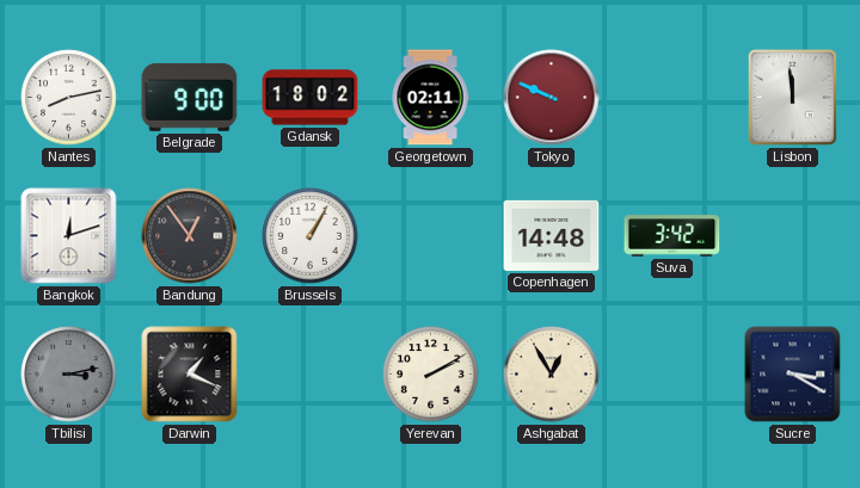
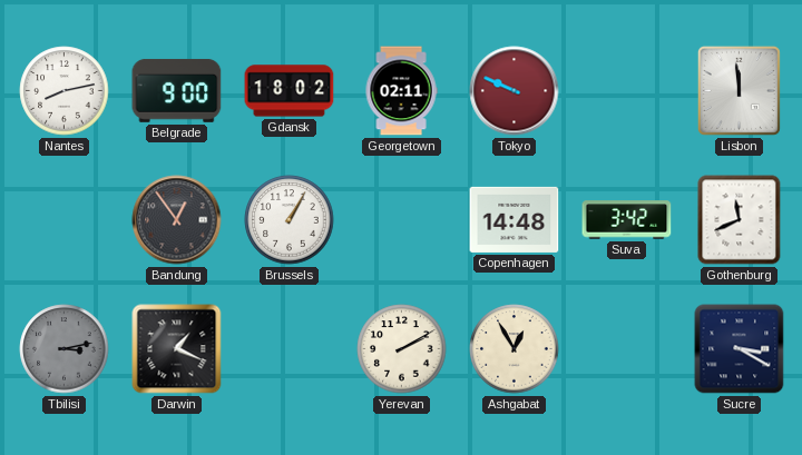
Bangkok: 12:12 -> none
Gothenburg: none -> 11:41
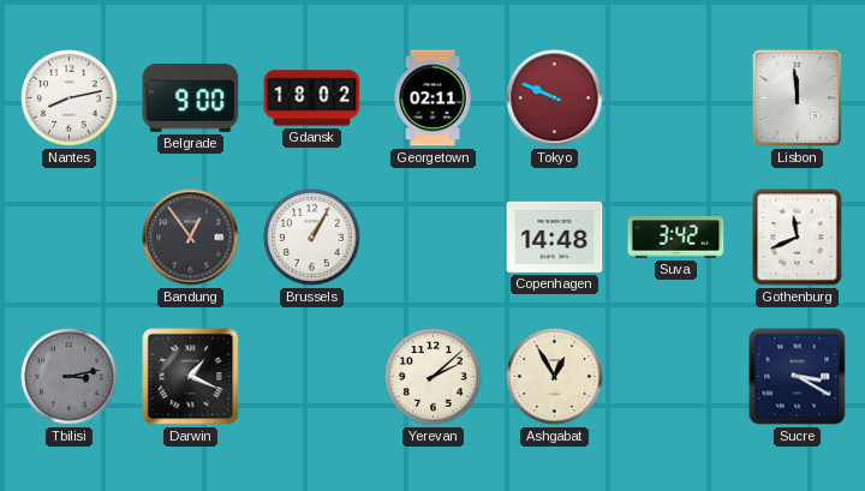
Yerevan: 2:10 -> 2:08
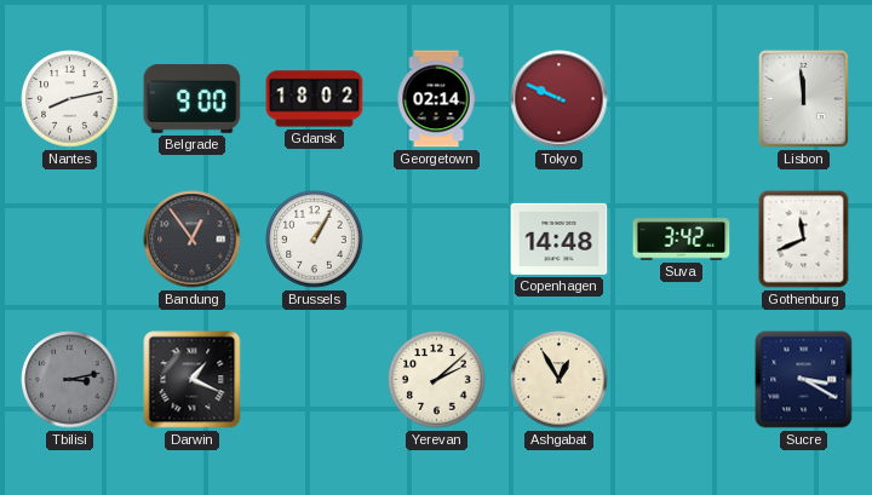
Georgetown: 02:11 -> 02:14
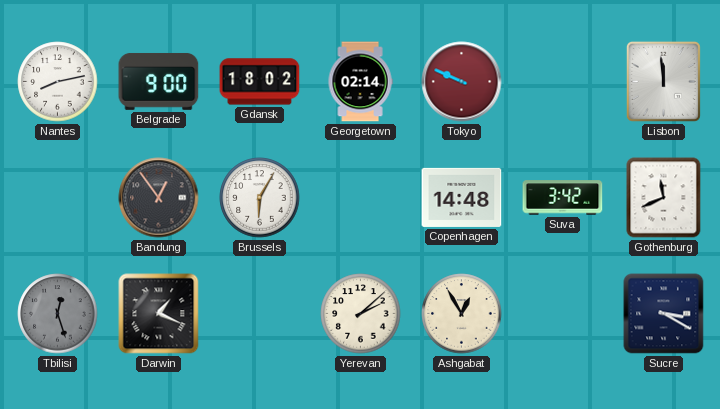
Brussels: 1:05 -> 6:05
Tbilisi: 3:13 -> 12:27
